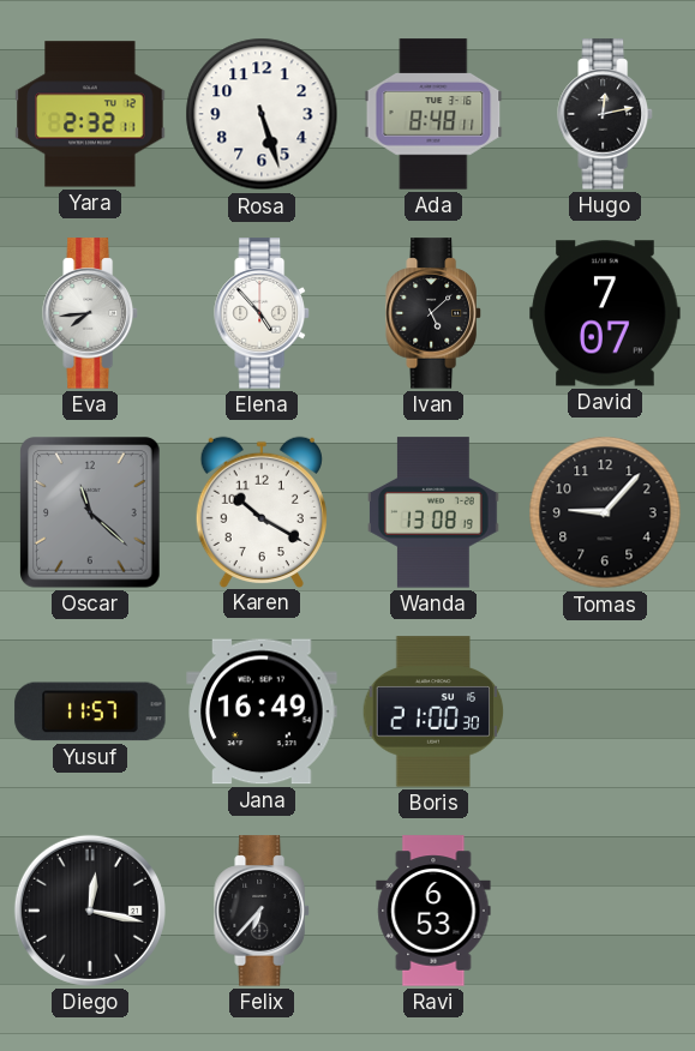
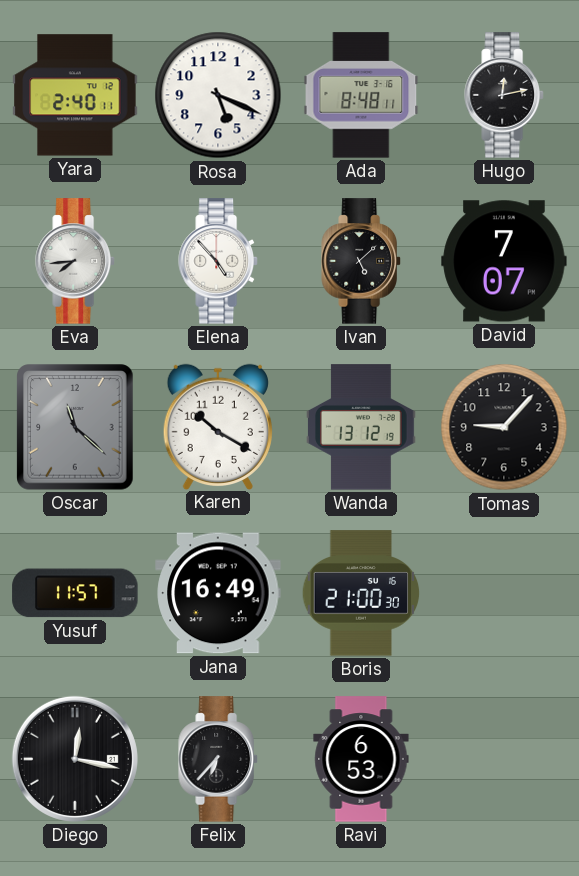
Yara: 2:32 -> 2:40
Rosa: 5:27 -> 5:19
Wanda: 13:08 -> 13:12
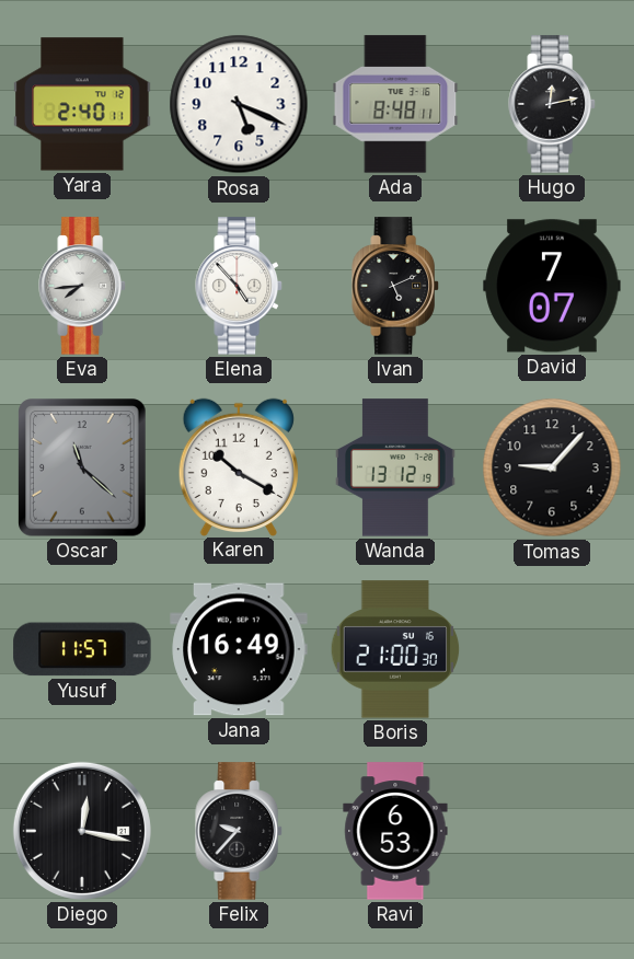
Ivan: 5:08 -> 5:11
Felix: 6:37 -> 9:37
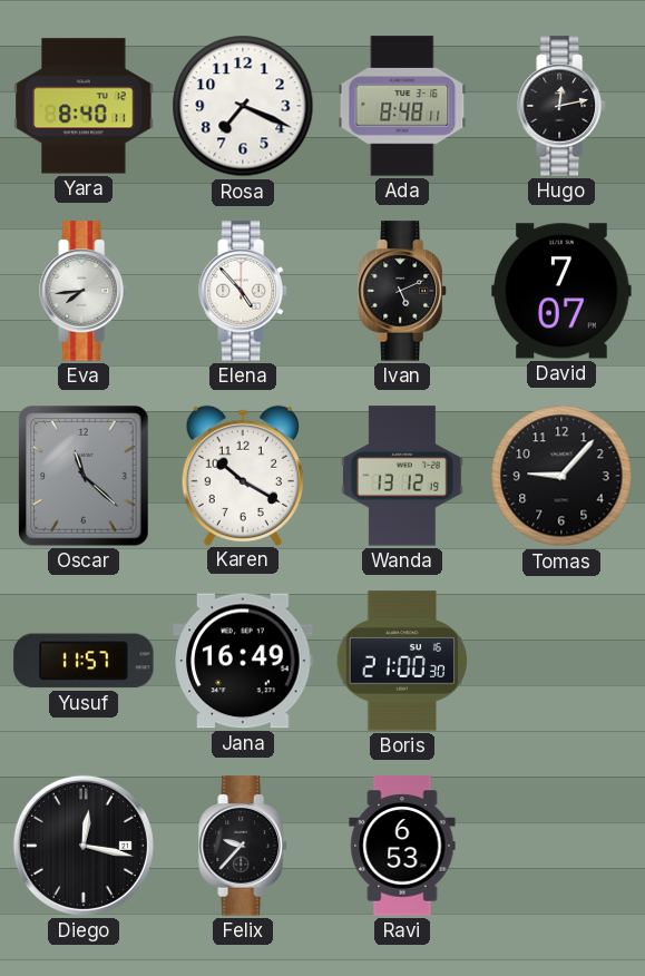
Yara: 2:40 -> 8:40
Rosa: 5:19 -> 7:19
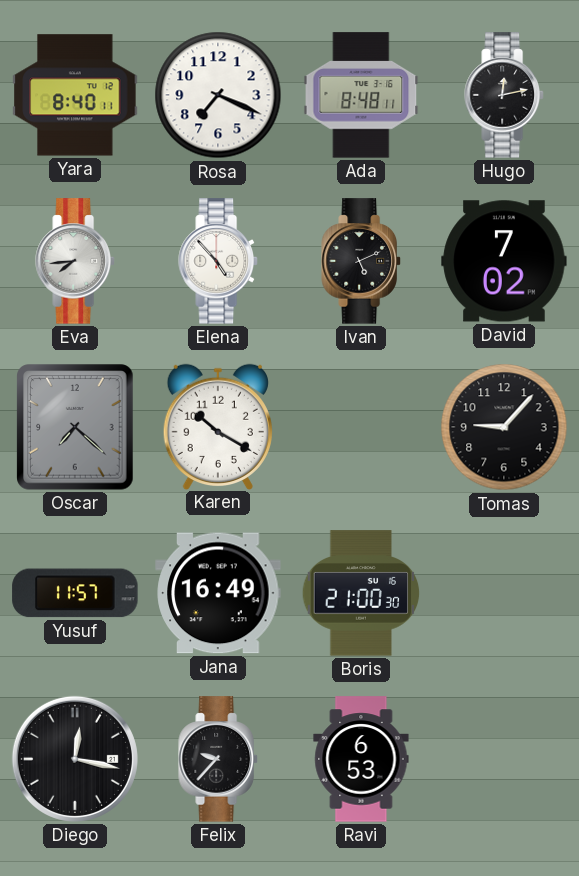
David: 7:07 -> 7:02
Oscar: 11:22 -> 7:22
Wanda: 13:12 -> none
